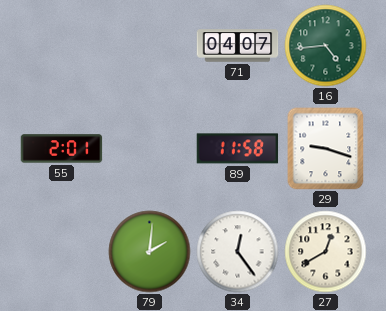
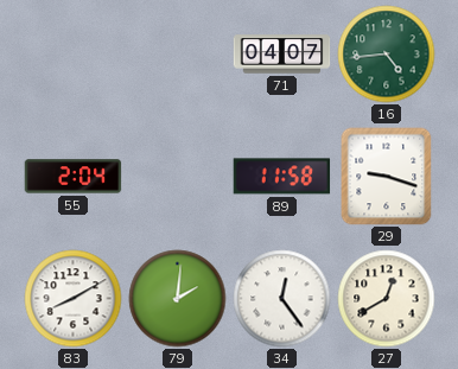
55: 2:01 -> 2:04
83: none -> 8:10
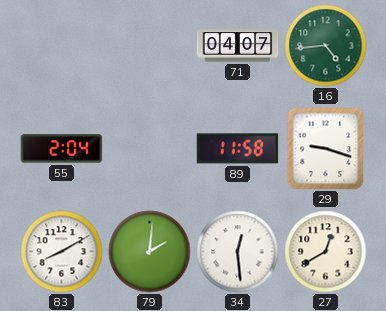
34: 12:24 -> 12:29
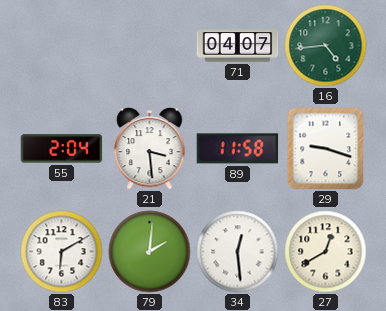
21: none -> 3:29
83: 8:10 -> 6:10
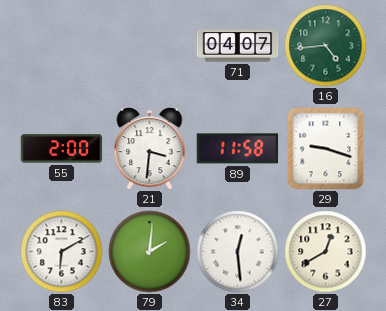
55: 2:04 -> 2:00
21: 3:29 -> 3:31
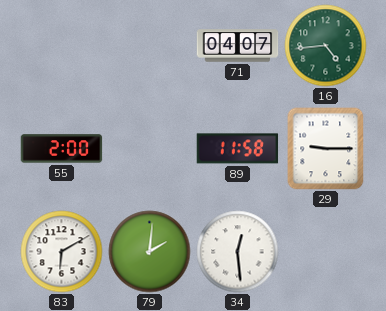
21: 3:31 -> none
29: 9:18 -> 9:15
27: 12:40 -> none
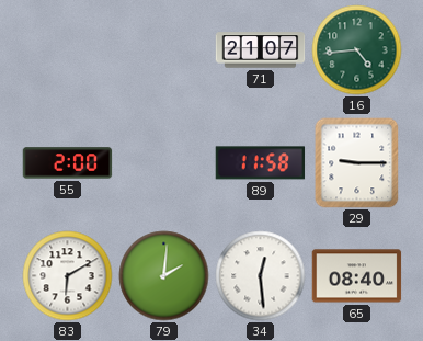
71: 04:07 -> 21:07
65: none -> 08:40
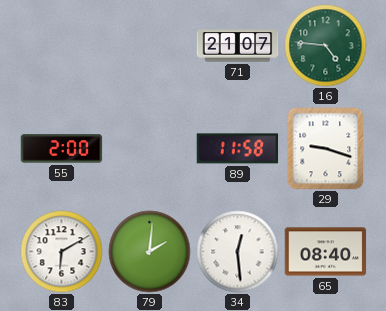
16: 4:44 -> 4:46
29: 9:15 -> 9:18
